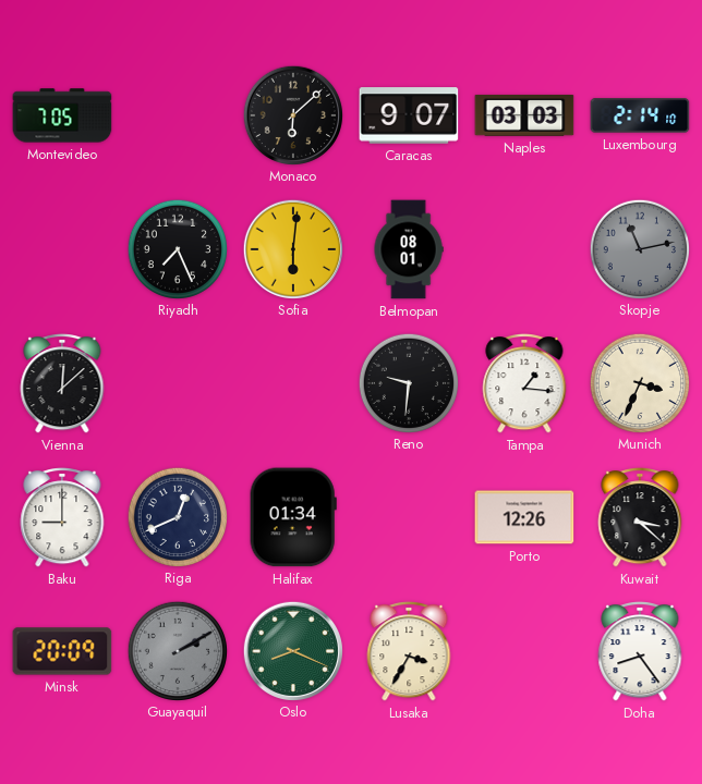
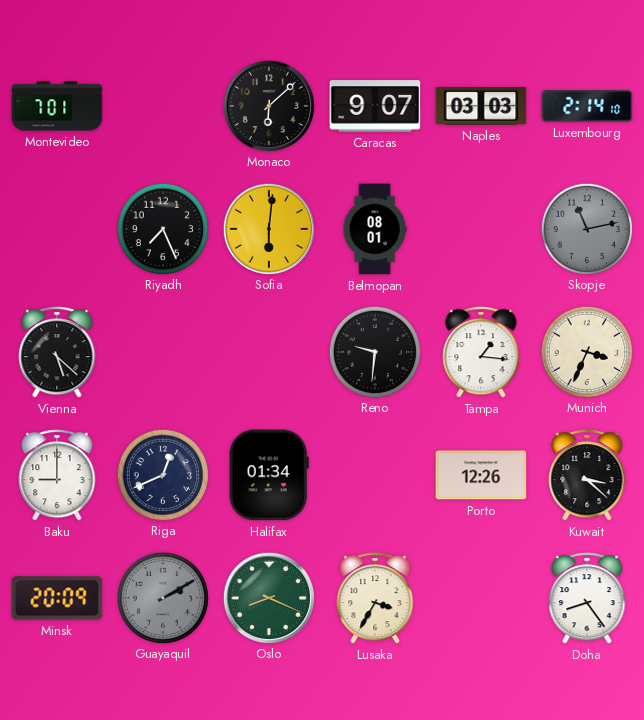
Montevideo: 7:05 -> 7:01
Vienna: 12:08 -> 5:22
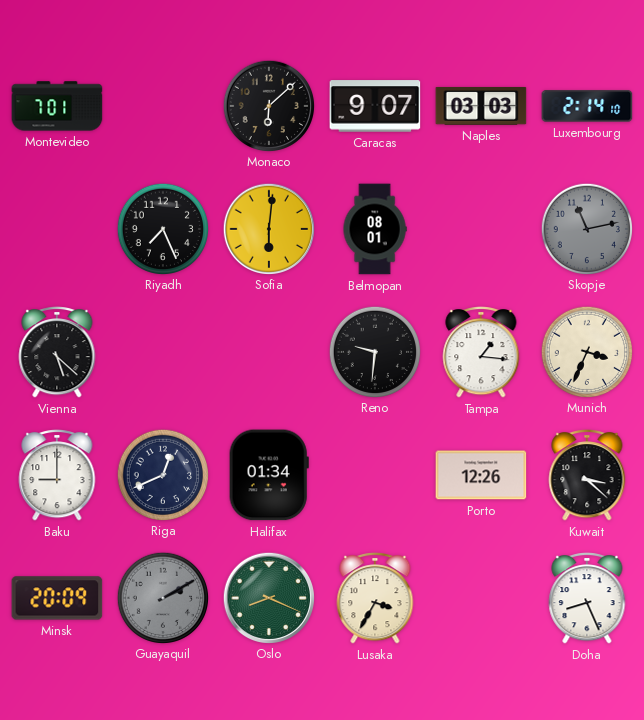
Doha: 8:24 -> 8:26
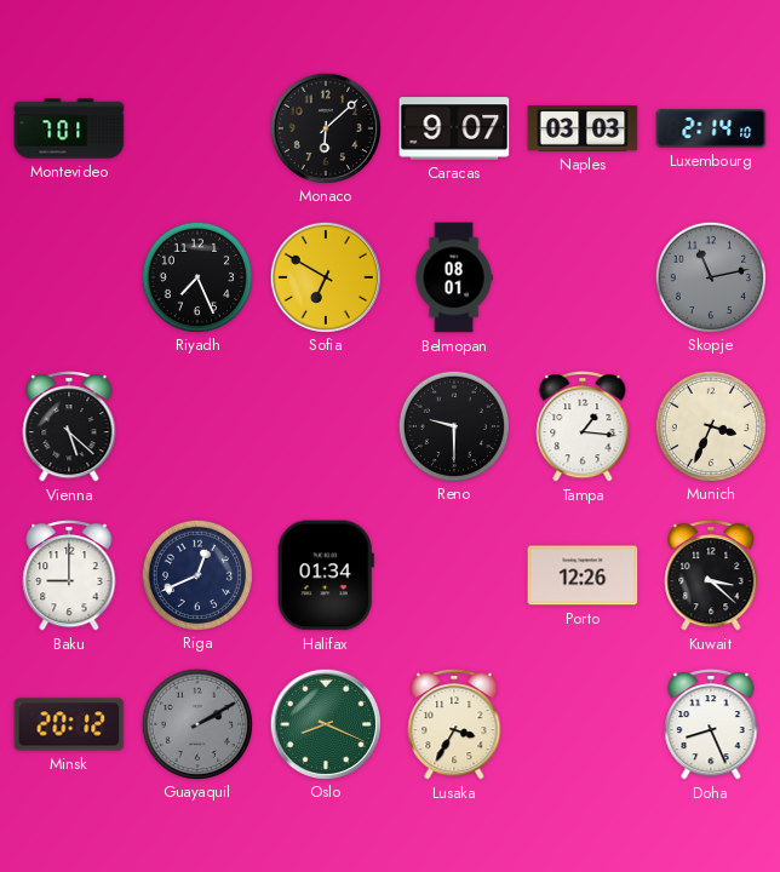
Sofia: 6:01 -> 6:50
Reno: 9:31 -> 9:30
Minsk: 20:09 -> 20:12
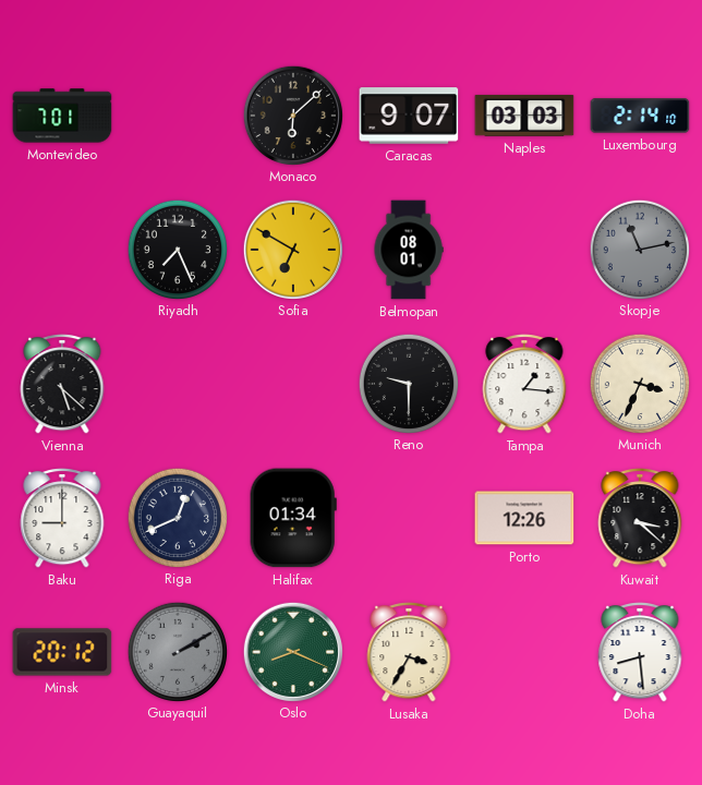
Doha: 8:26 -> 8:29
